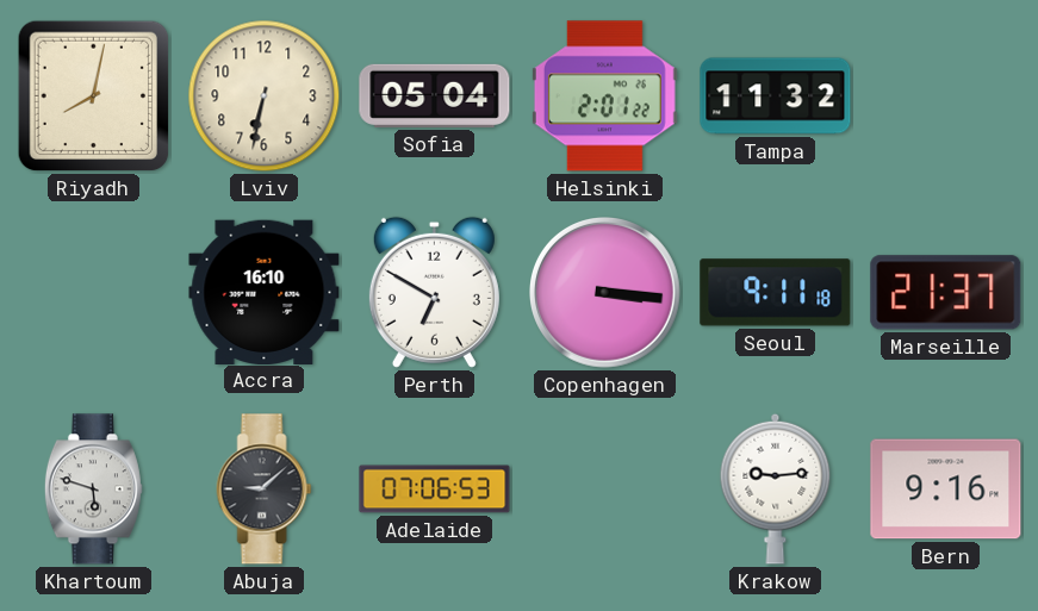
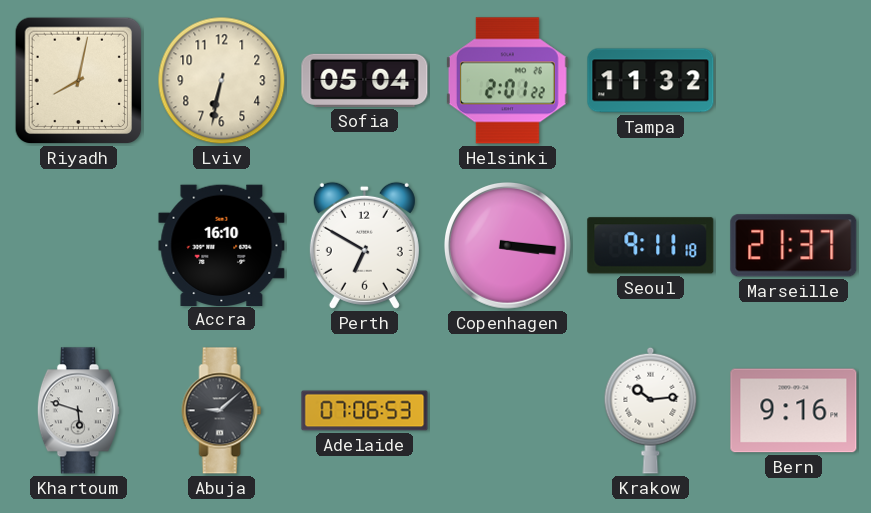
Krakow: 9:14 -> 10:14
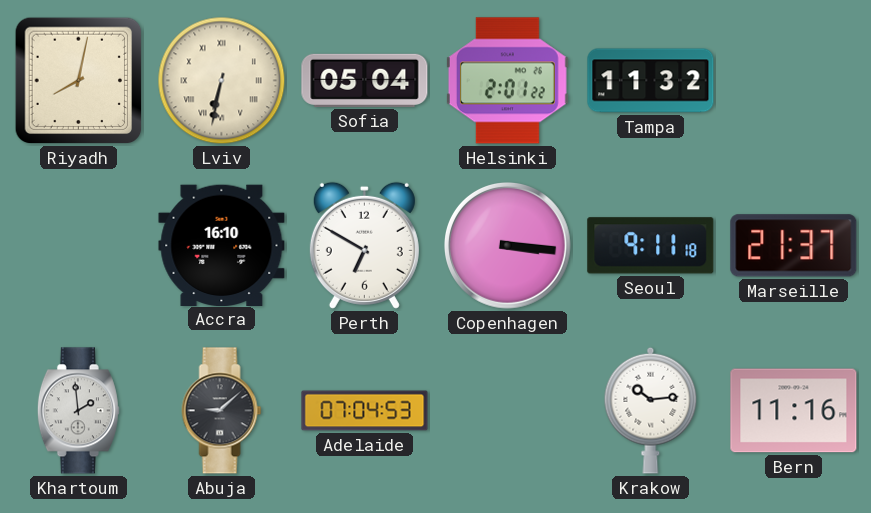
Lviv numerals: Arabic -> Roman
Khartoum: 5:48 -> 1:59
Adelaide: 07:06 -> 07:04
Bern: 9:16 -> 11:16
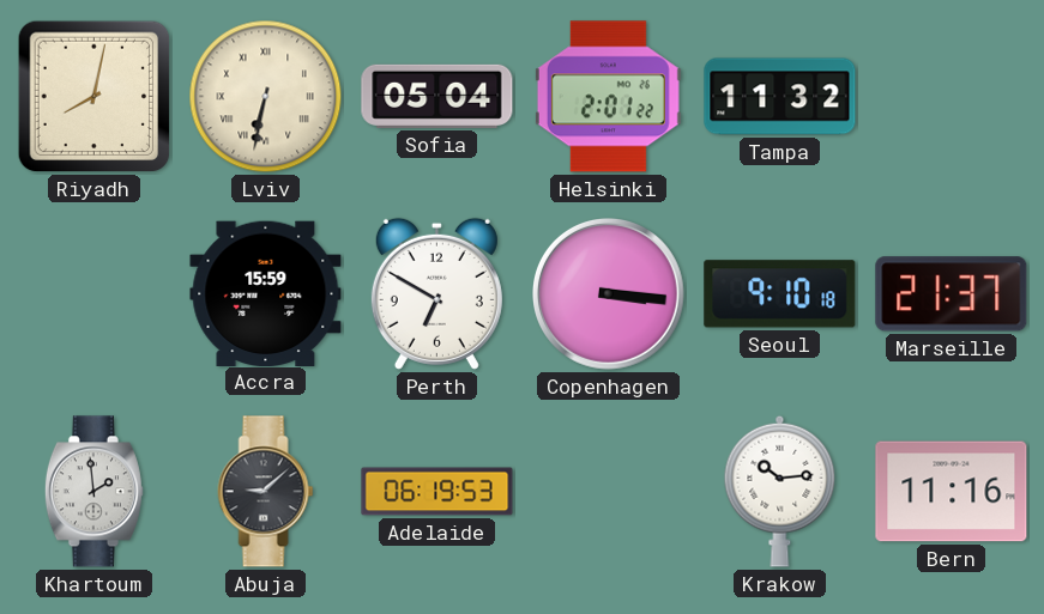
Accra: 16:10 -> 15:59
Seoul: 9:11 -> 9:10
Adelaide: 07:04 -> 06:19
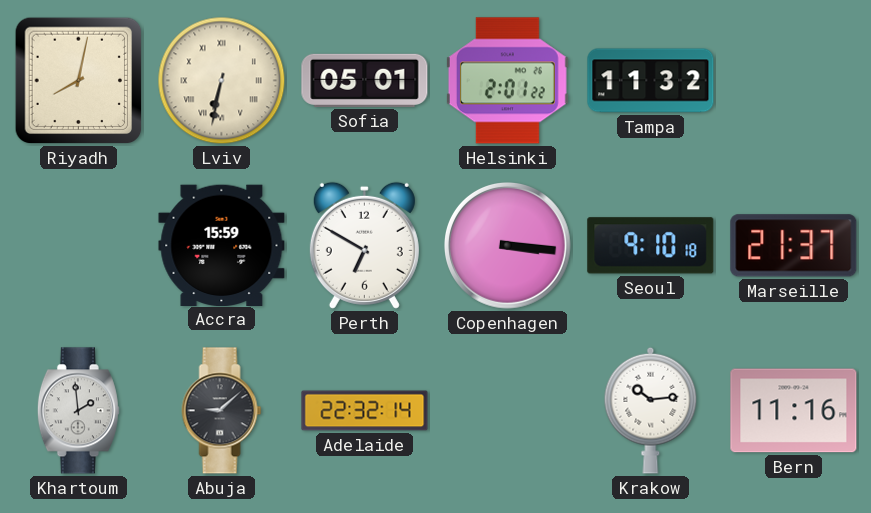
Sofia: 05:04 -> 05:01
Adelaide: 06:19 -> 22:32
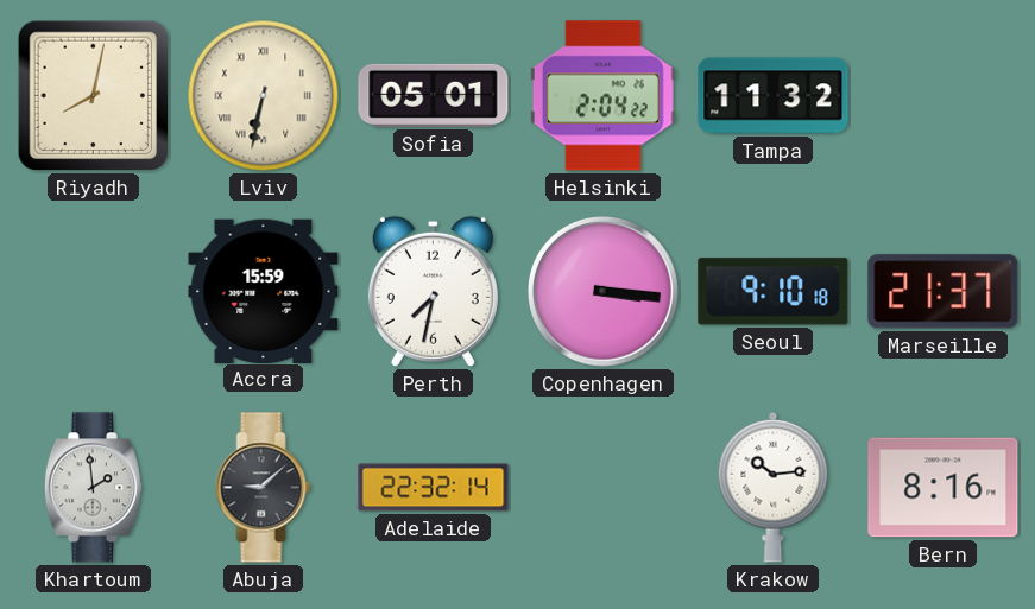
Helsinki: 2:01 -> 2:04
Perth: 6:50 -> 7:32
Bern: 11:16 -> 8:16
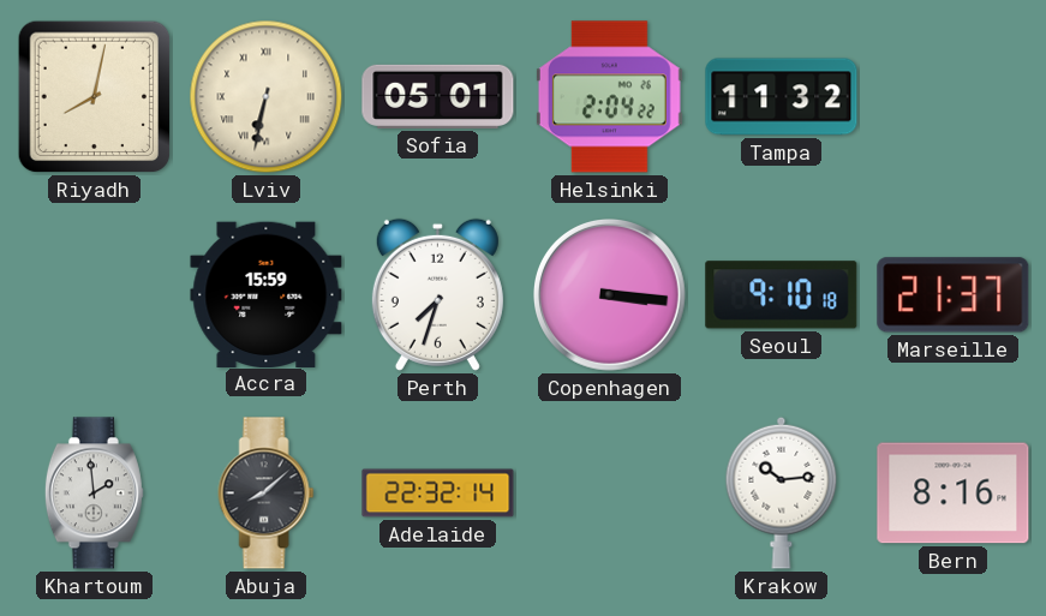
Perth: 7:32 -> 7:33
Abuja: 9:08 -> 8:08
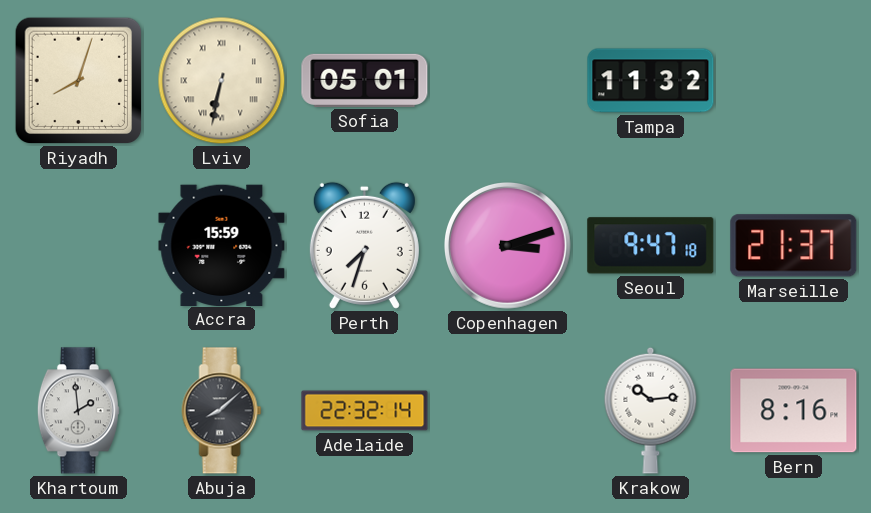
Riyadh: 8:02 -> 8:03
Helsinki: 2:04 -> none
Copenhagen: 3:16 -> 3:12
Seoul: 9:10 -> 9:47
